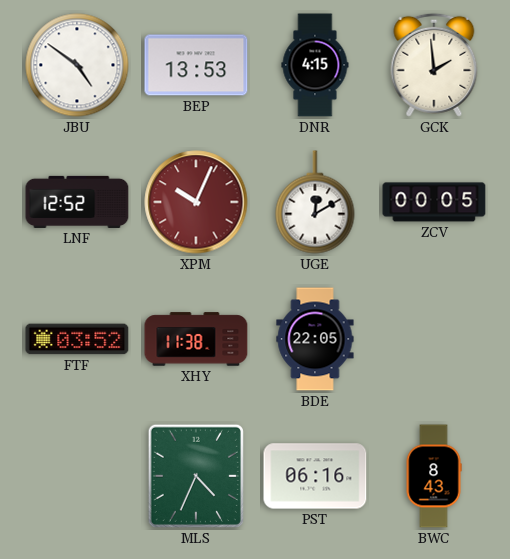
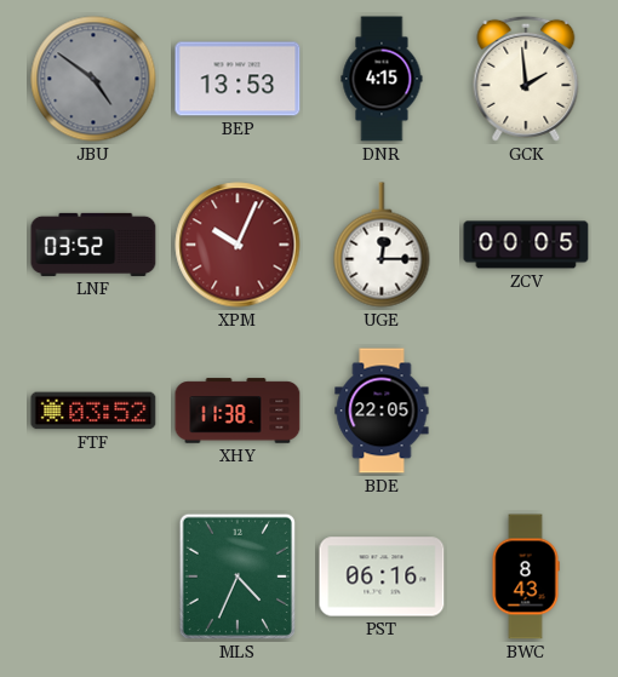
JBU dial: white -> grey
LNF: 12:52 -> 03:52
UGE: 12:10 -> 12:15
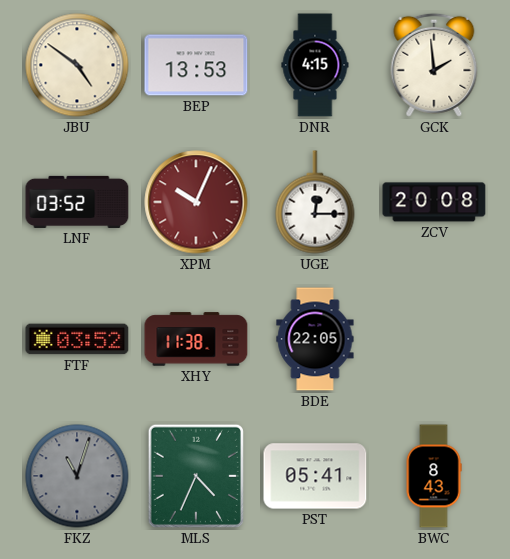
JBU dial: grey -> cream
ZCV: 00:05 -> 20:08
FKZ: none -> 11:03
PST: 06:16 -> 05:41
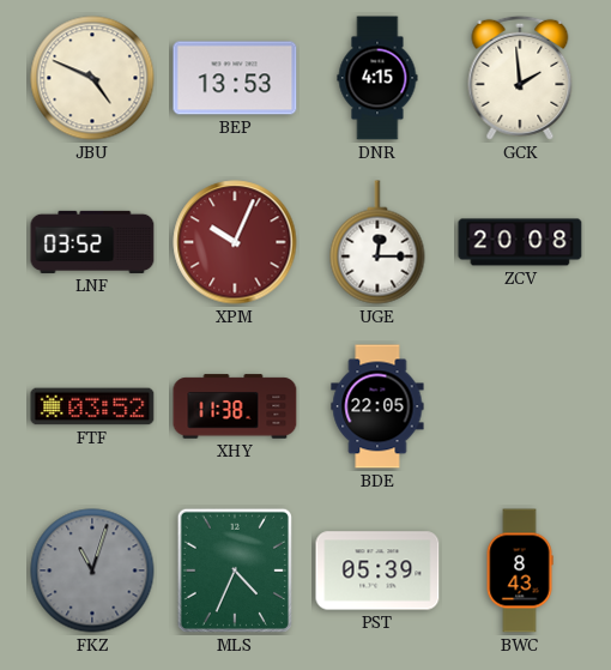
JBU: 4:51 -> 4:49
PST: 05:41 -> 05:39
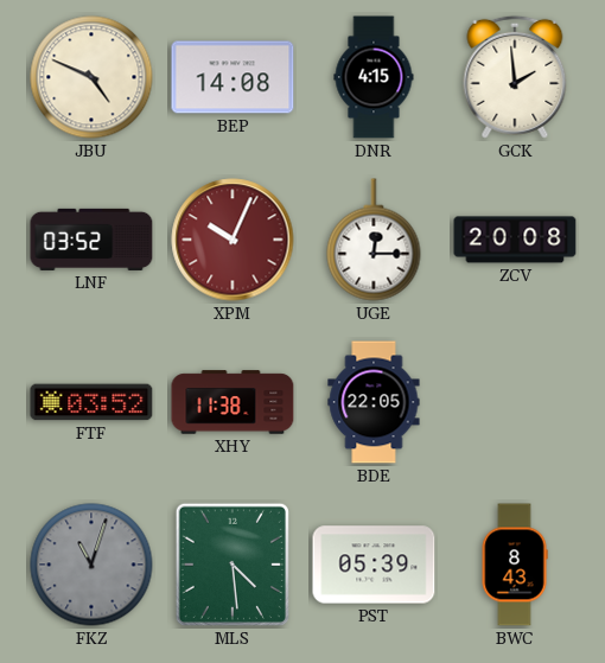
BEP: 13:53 -> 14:08
MLS: 4:34 -> 4:29
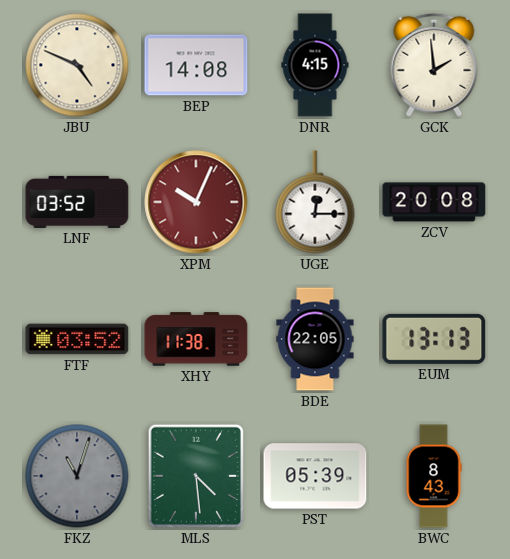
EUM: none -> 13:13
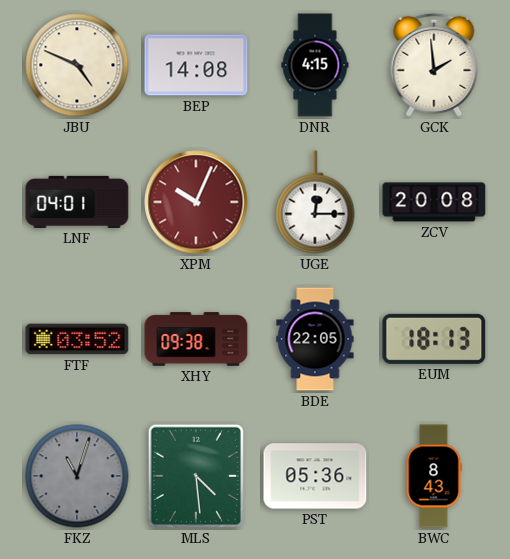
LNF: 03:52 -> 04:01
XHY: 11:38 -> 09:38
EUM: 13:13 -> 18:13
PST: 05:39 -> 05:36
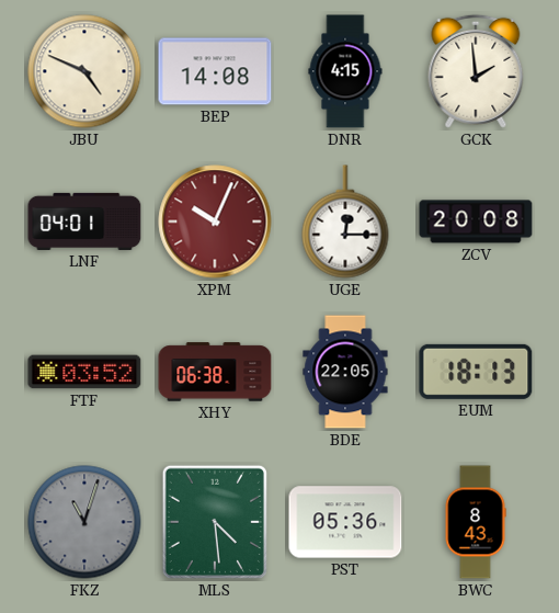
XHY: 09:38 -> 06:38
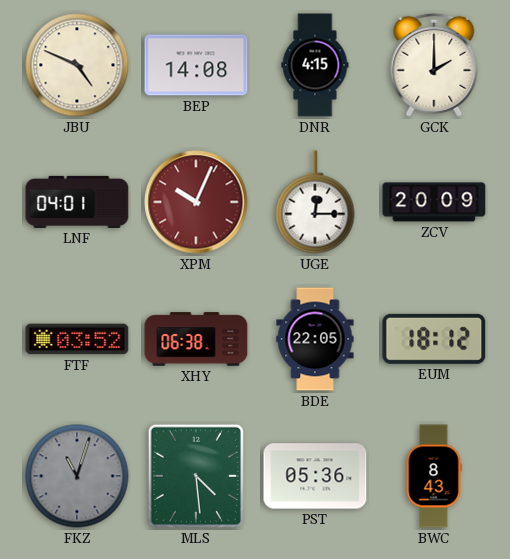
GCK: 1:59 -> 2:00
ZCV: 20:08 -> 20:09
EUM: 18:13 -> 18:12
